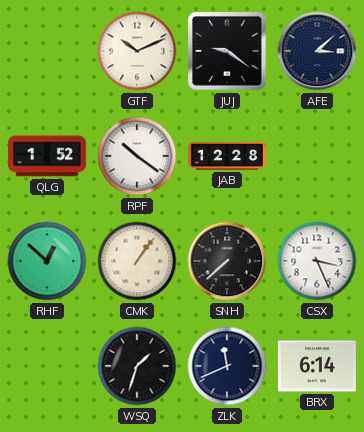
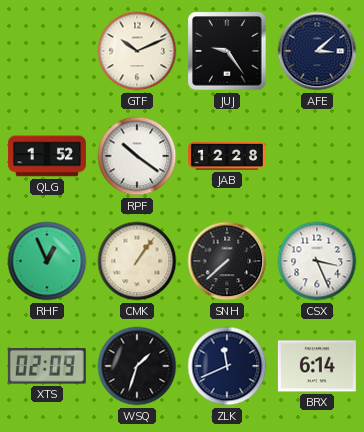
JUJ: 9:21 -> 9:24
RHF: 12:52 -> 12:56
XTS: none -> 02:09
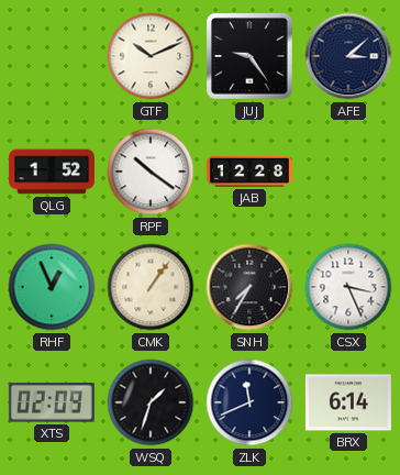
SNH: 7:38 -> 7:35
